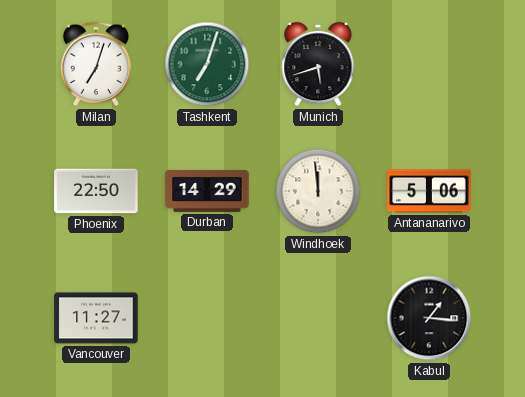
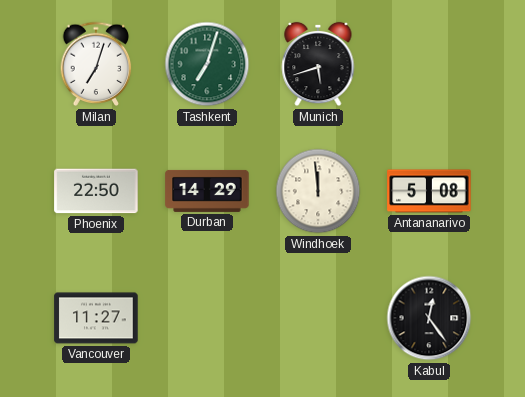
Antananarivo: 5:06 -> 5:08
Kabul: 1:16 -> 12:24
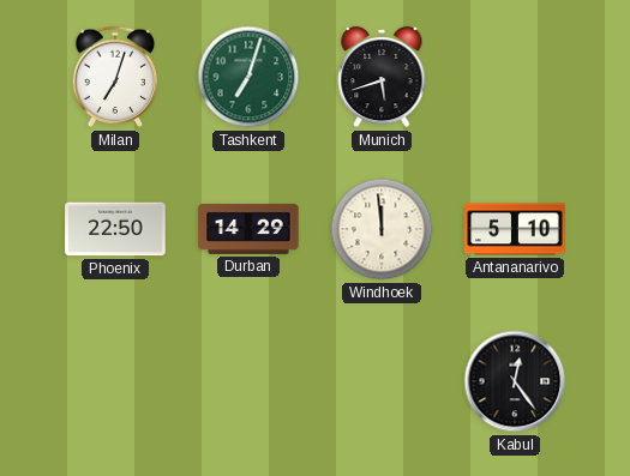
Antananarivo: 5:08 -> 5:10
Vancouver: 11:27 -> none
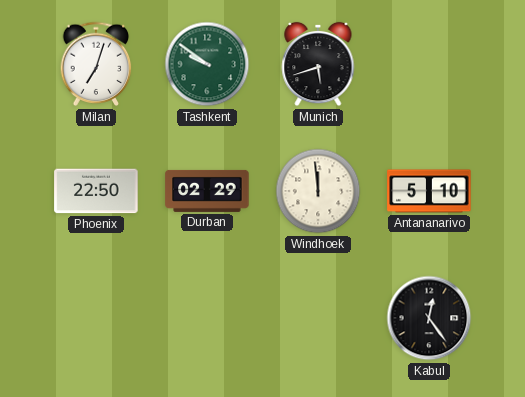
Tashkent: 7:03 -> 9:51
Durban: 14:29 -> 02:29
